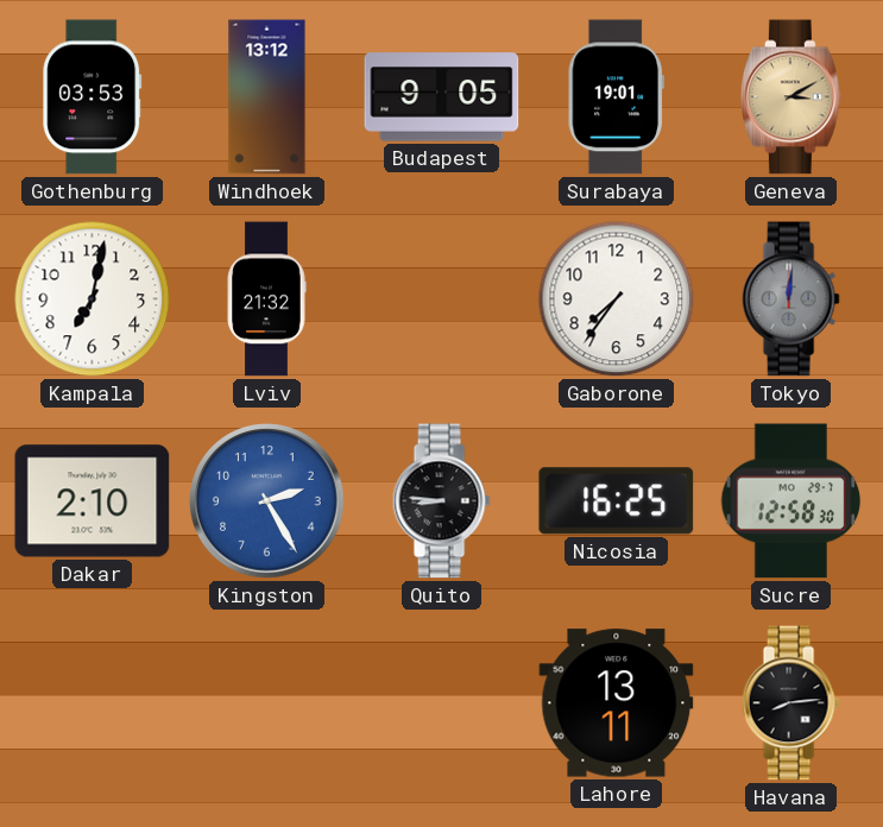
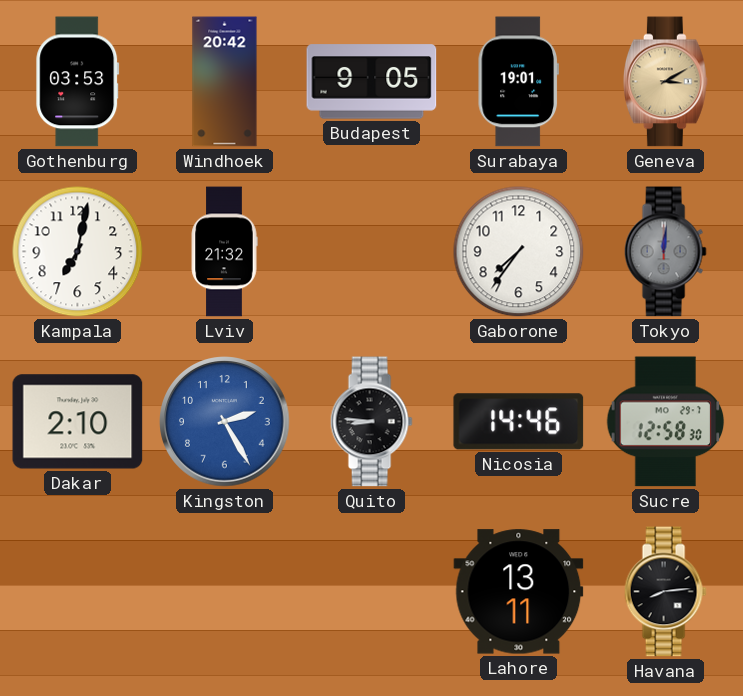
Windhoek: 13:12 -> 20:42
Nicosia: 16:25 -> 14:46
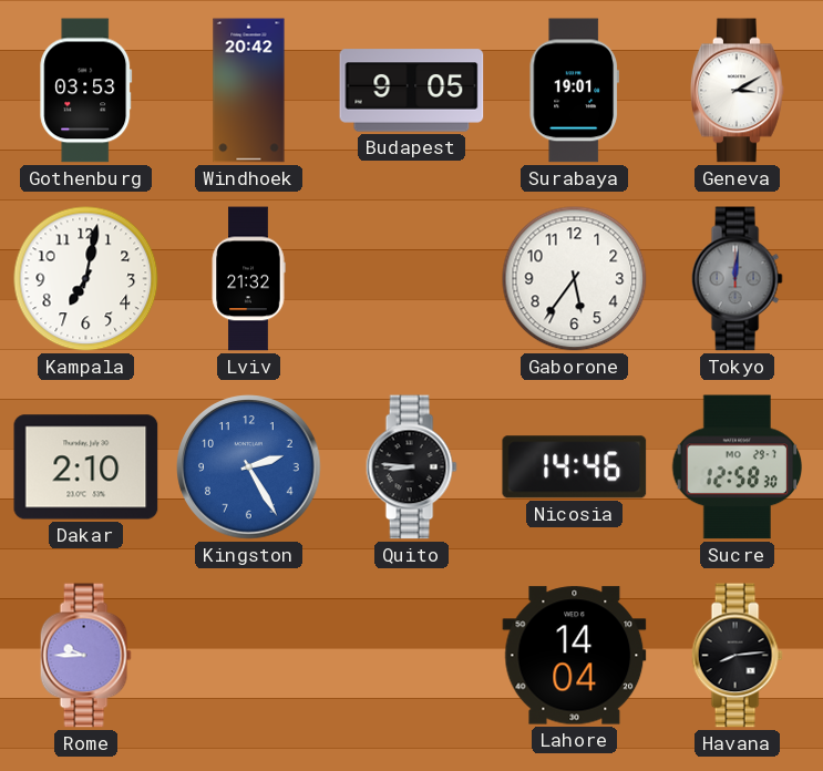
Geneva dial: champagne -> white
Gaborone: 7:36 -> 5:36
Rome: none -> 9:45
Lahore: 13:11 -> 14:04
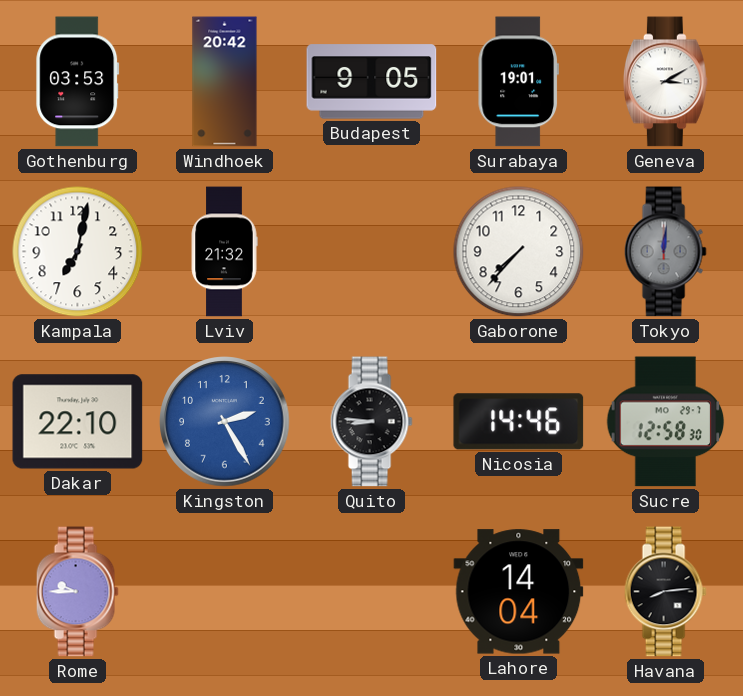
Gaborone: 5:36 -> 7:37
Dakar: 2:10 -> 22:10
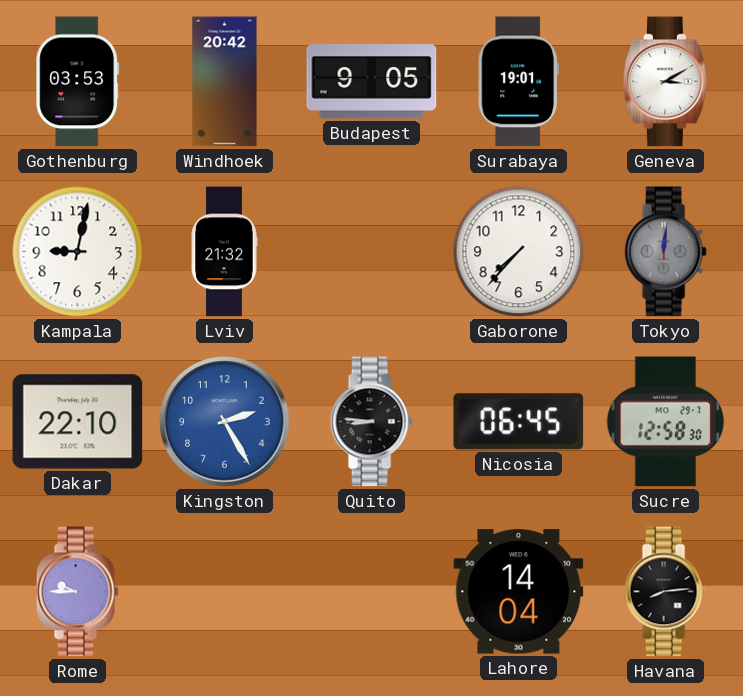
Kampala: 7:02 -> 9:02
Nicosia: 14:46 -> 06:45
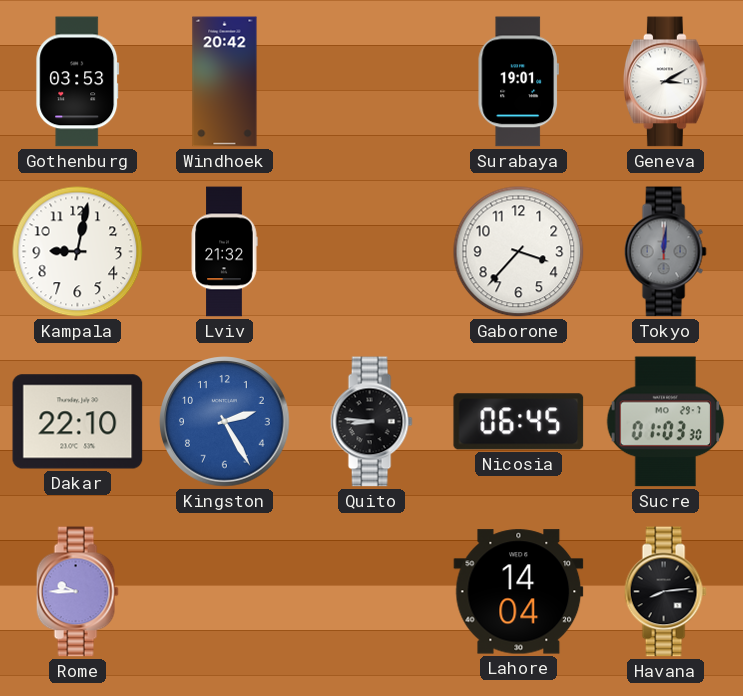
Budapest: 9:05 -> none
Gaborone: 7:37 -> 3:37
Sucre: 12:58 -> 01:03
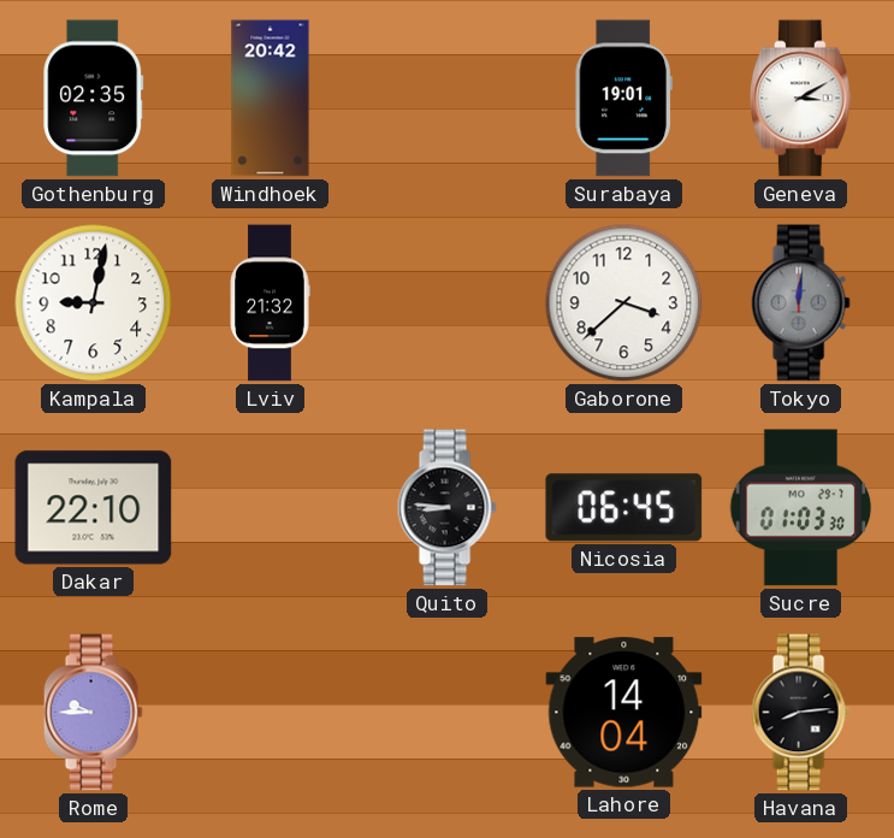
Gothenburg: 03:53 -> 02:35
Gaborone: 3:37 -> 3:38
Kingston: 2:25 -> none
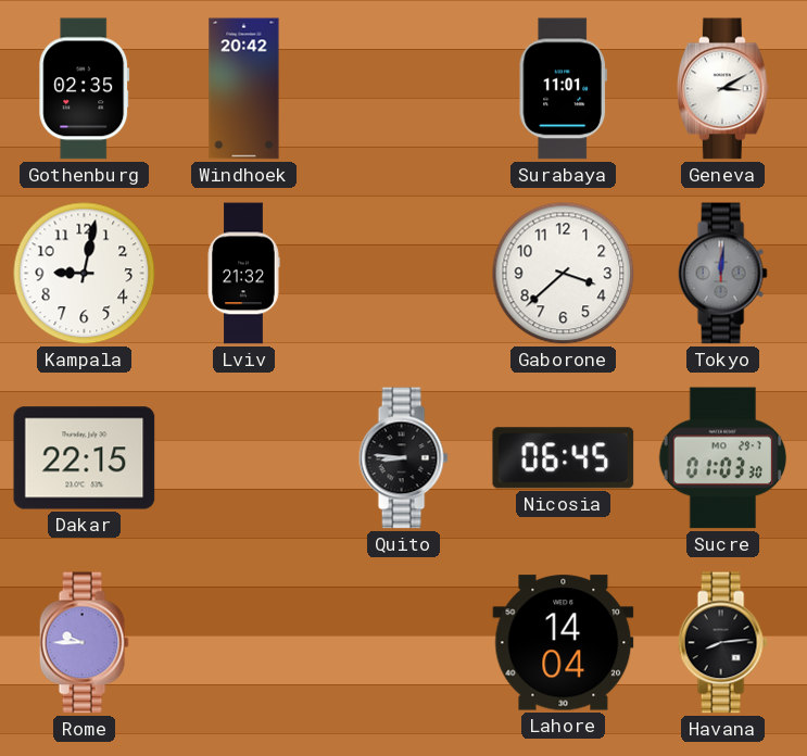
Surabaya: 19:01 -> 11:01
Dakar: 22:10 -> 22:15
